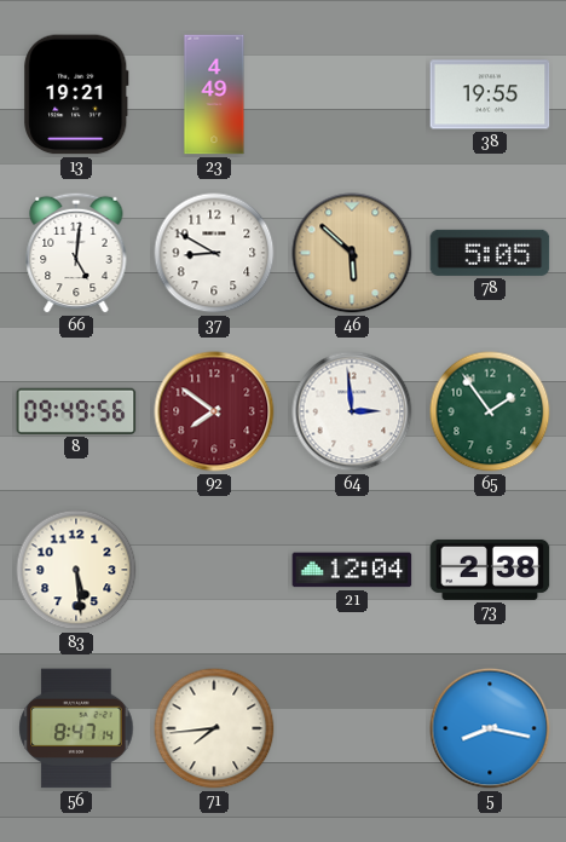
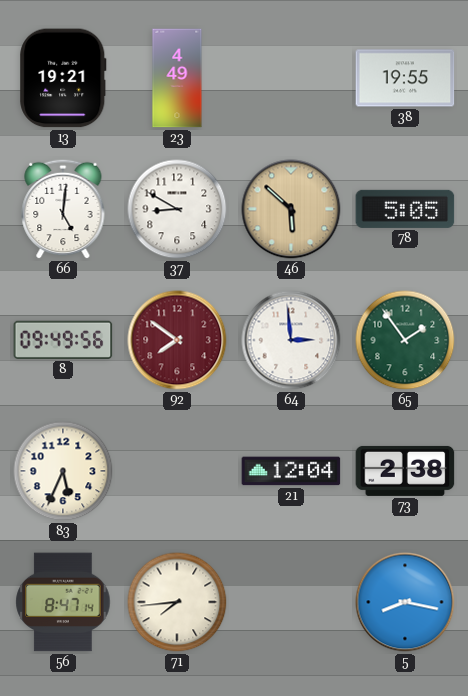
83: 5:29 -> 5:34
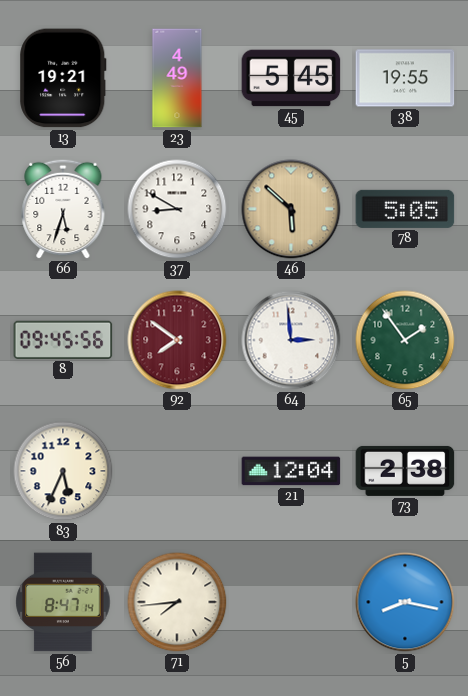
45: none -> 5:45
66: 5:01 -> 5:33
8: 09:49 -> 09:45
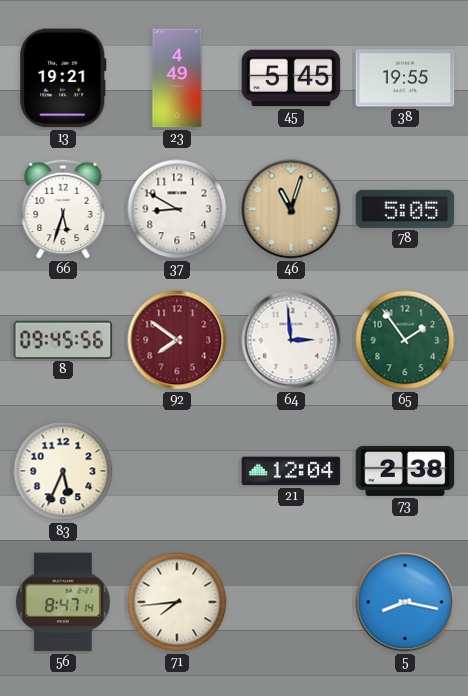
46: 5:52 -> 11:03
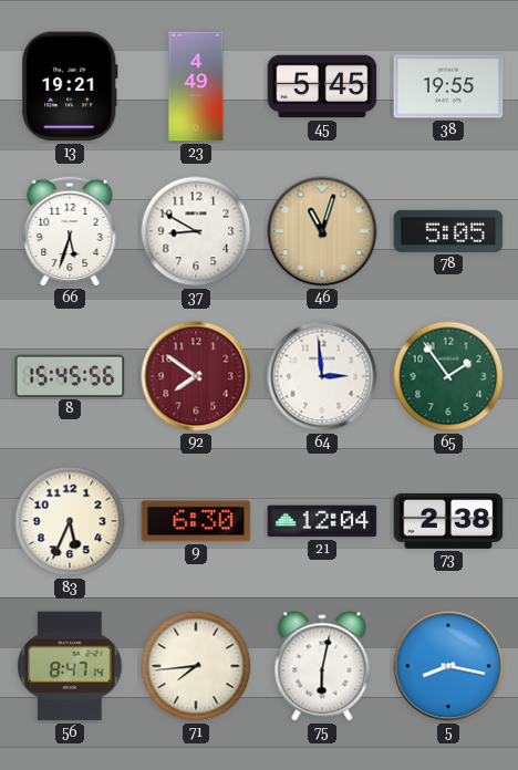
8: 09:45 -> 15:45
9: none -> 6:30
75: none -> 6:02
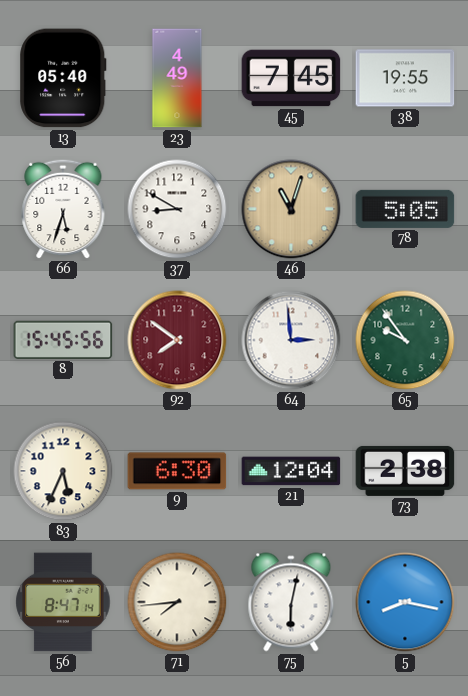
13: 19:21 -> 05:40
45: 5:45 -> 7:45
65: 1:54 -> 9:54
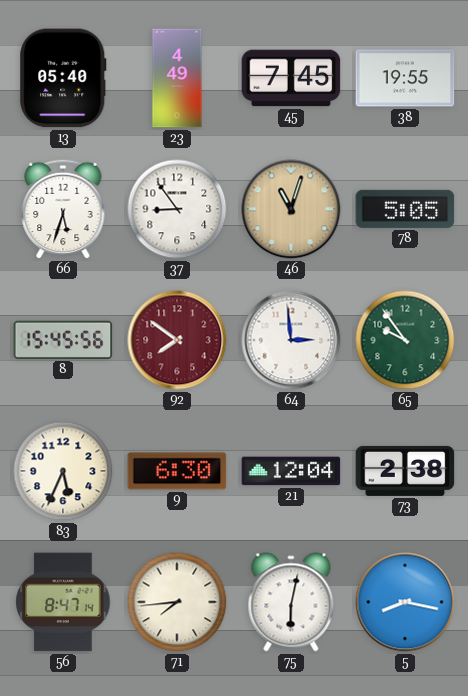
37: 8:50 -> 8:54
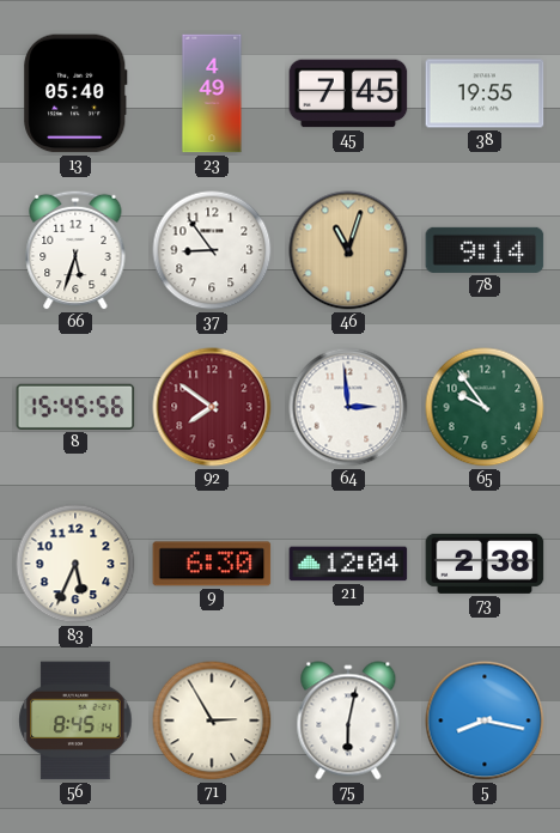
78: 5:05 -> 9:14
56: 8:47 -> 8:45
71: 7:44 -> 2:55
